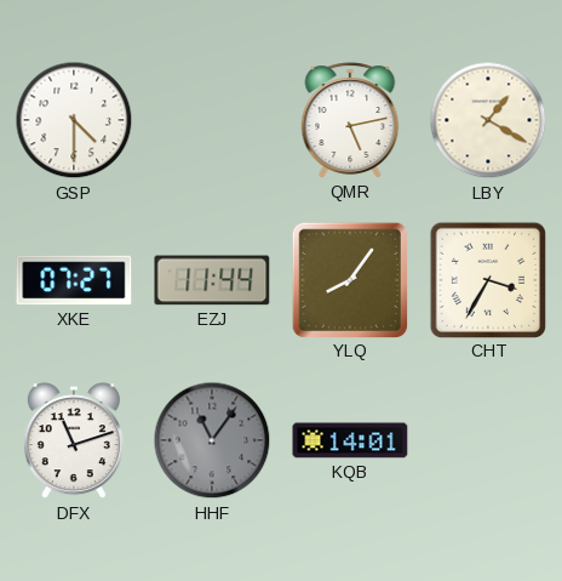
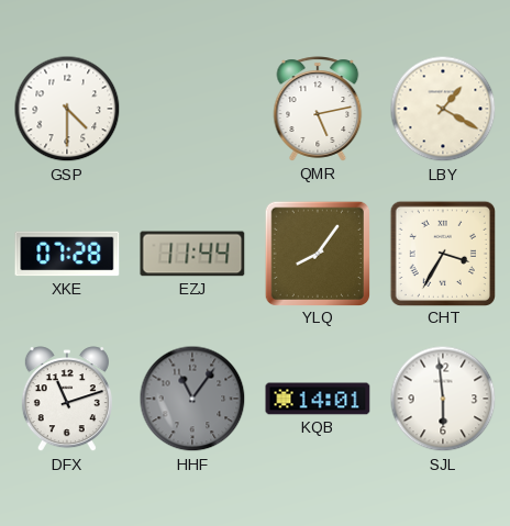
XKE: 07:27 -> 07:28
SJL: none -> 5:59
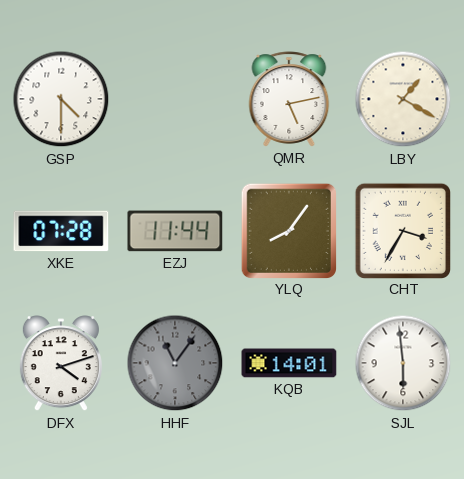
DFX: 11:12 -> 4:12
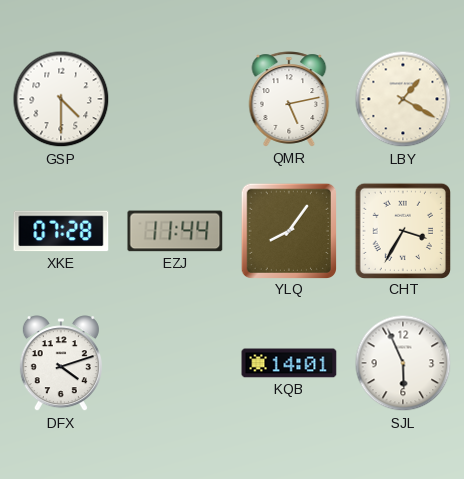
HHF: 11:06 -> none
SJL: 5:59 -> 5:56
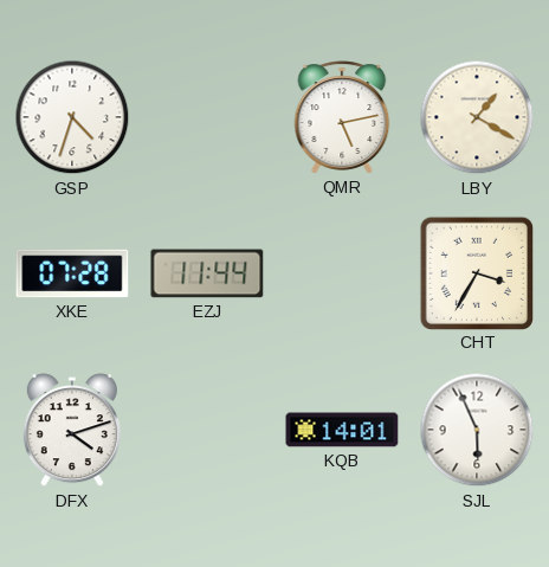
GSP: 4:30 -> 4:33
YLQ: 8:06 -> none
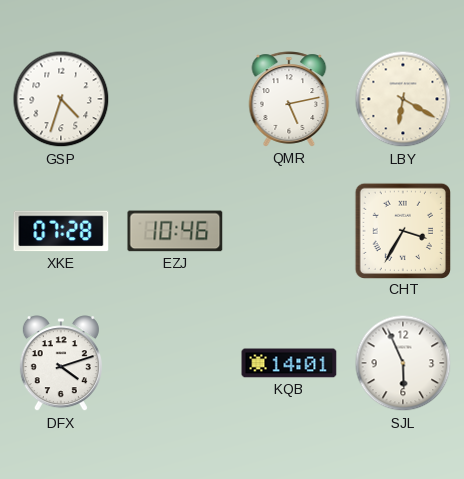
LBY: 1:20 -> 6:20
EZJ: 11:44 -> 10:46
